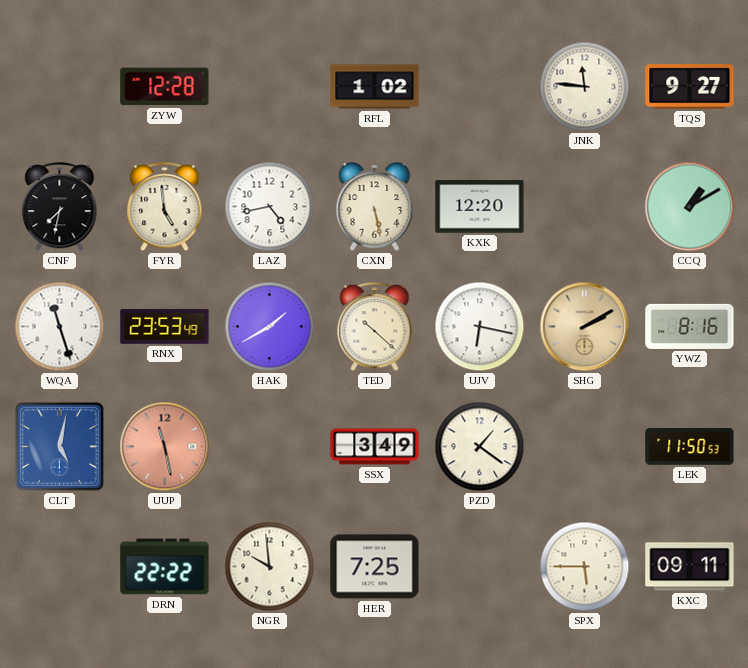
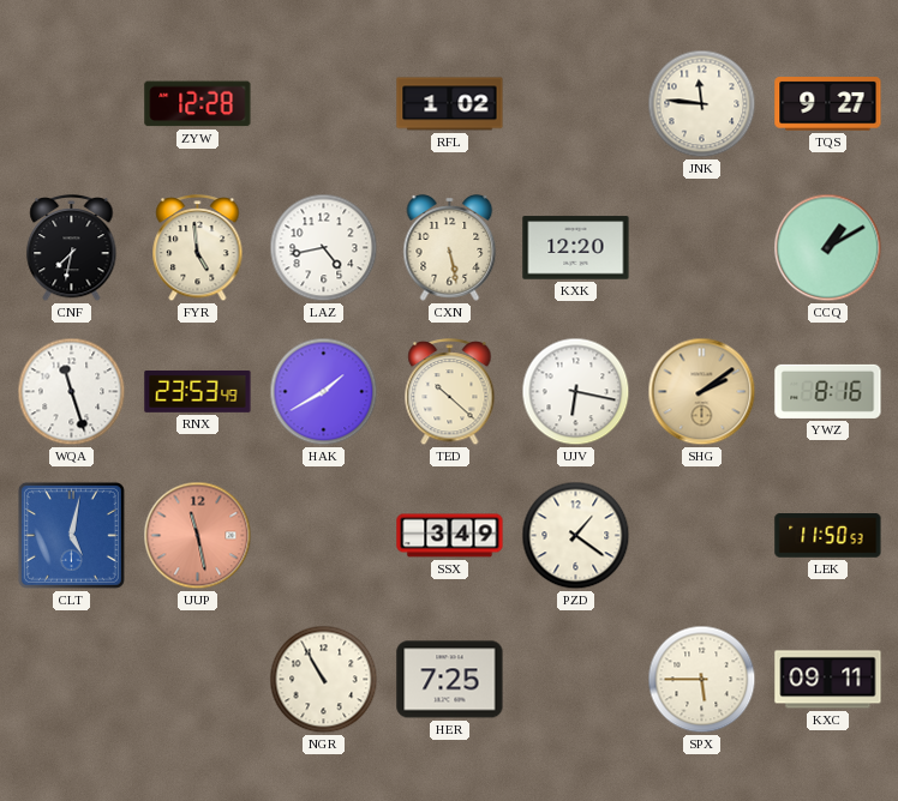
SHG: 2:10 -> 2:09
DRN: 22:22 -> none
NGR: 9:59 -> 10:55
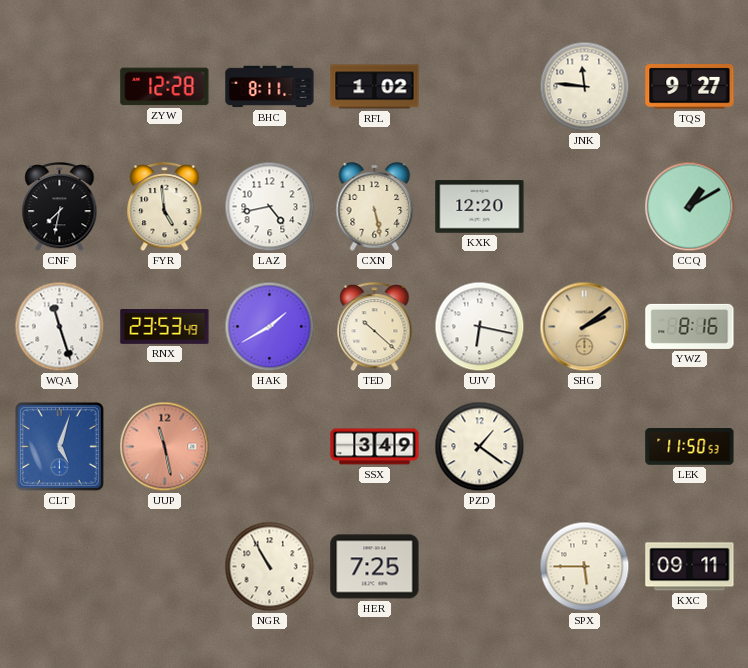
BHC: none -> 8:11
CLT: 5:02 -> 5:03
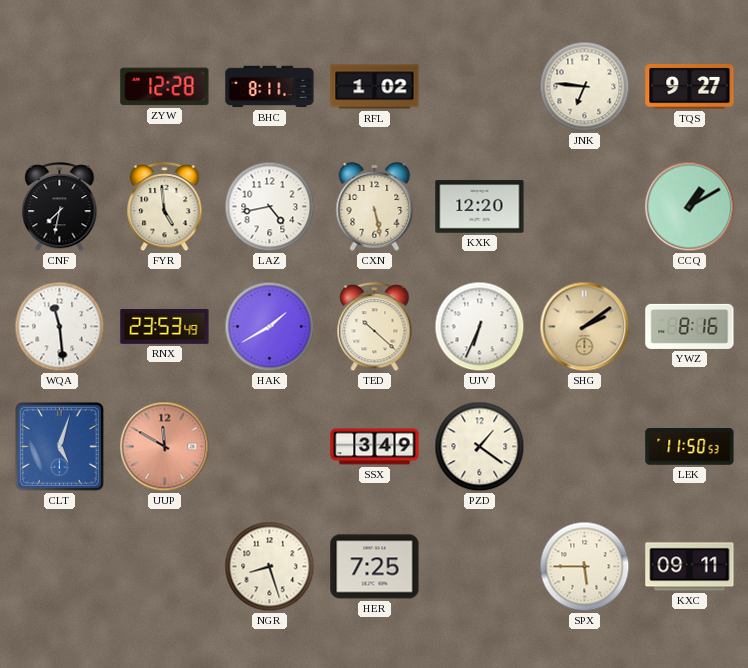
JNK: 11:46 -> 6:46
WQA: 11:27 -> 11:29
UJV: 6:17 -> 6:34
UUP: 11:28 -> 11:50
NGR: 10:55 -> 8:27
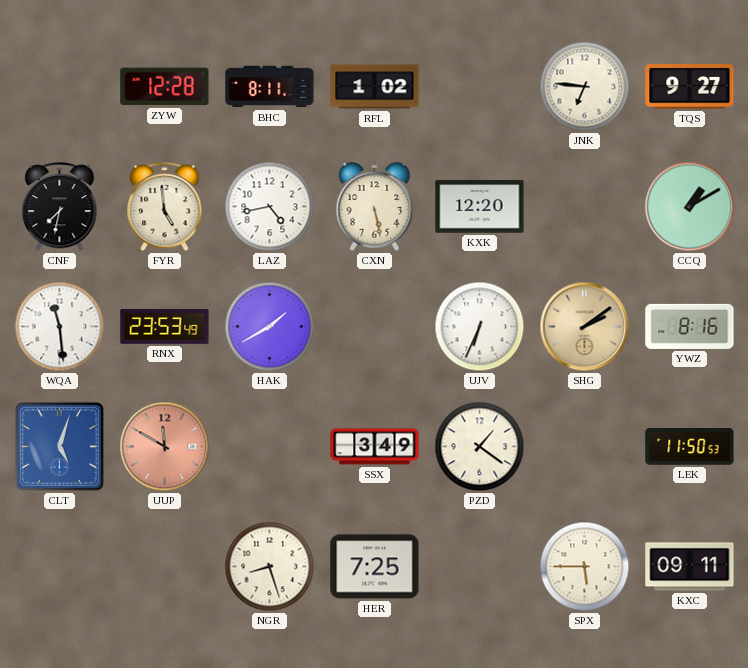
TED: 10:22 -> none
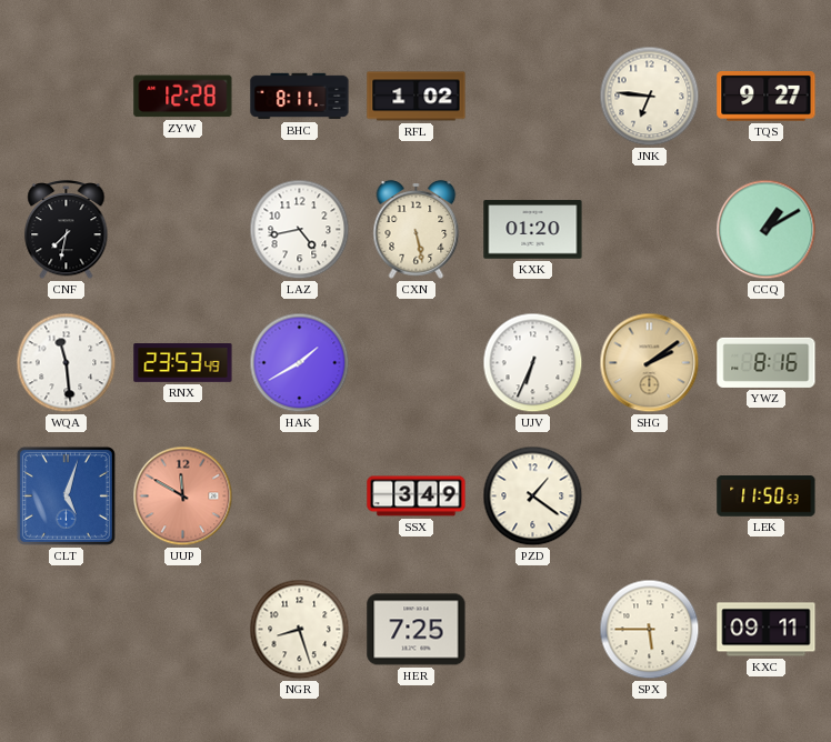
FYR: 4:59 -> none
KXK: 12:20 -> 01:20
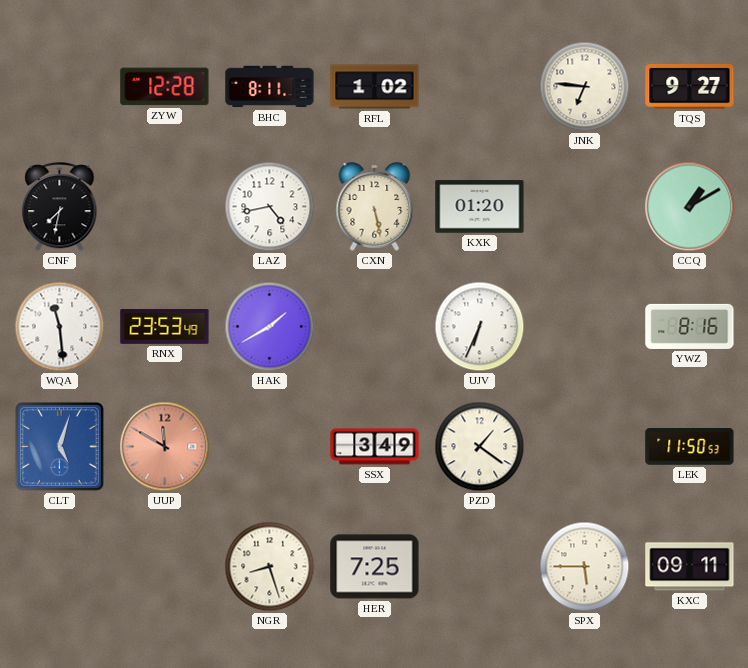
SHG: 2:09 -> none
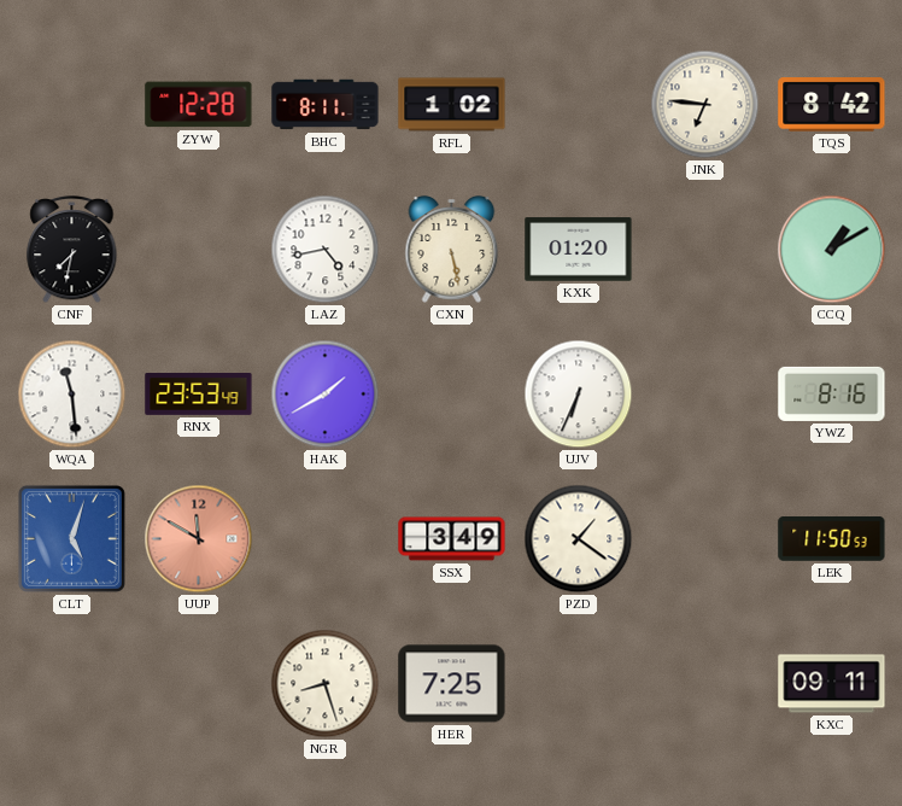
TQS: 9:27 -> 8:42
SPX: 5:45 -> none
